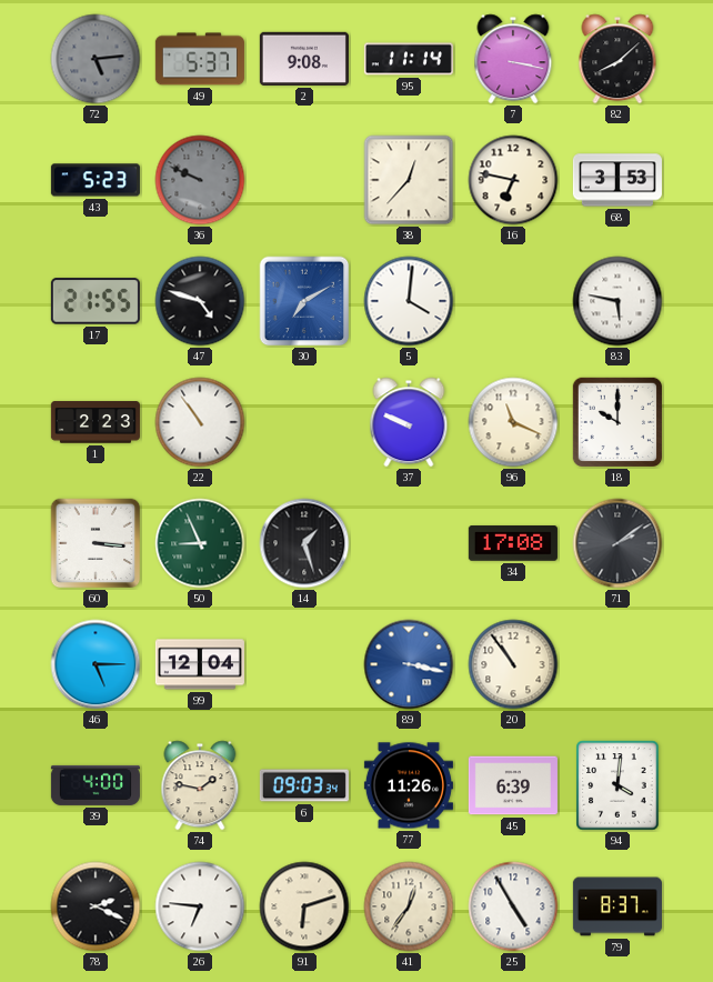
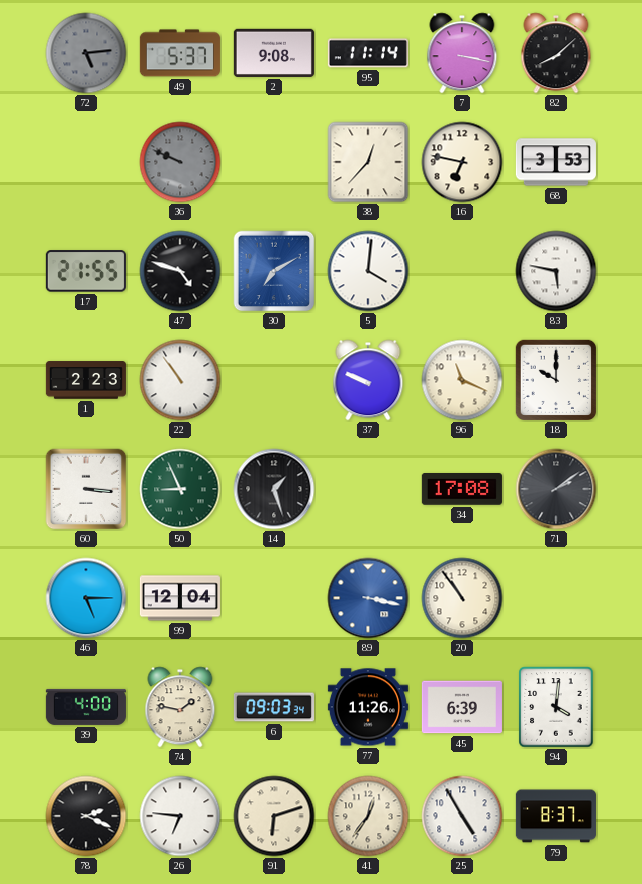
43: 5:23 -> none
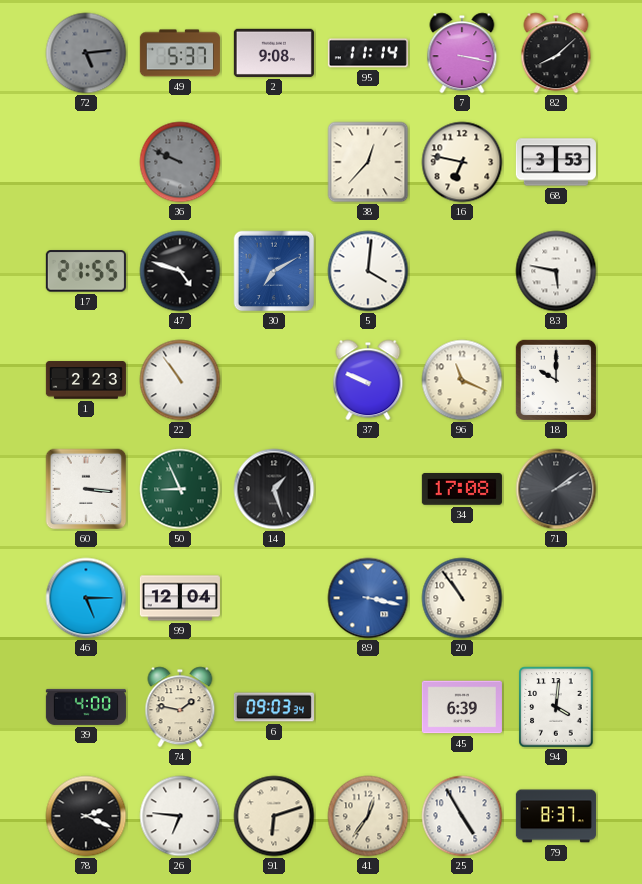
77: 11:26 -> none
